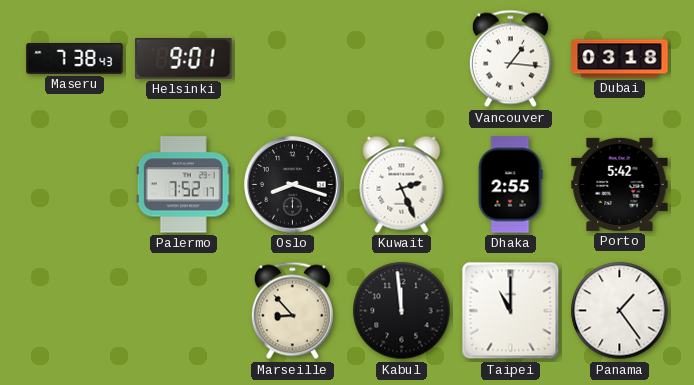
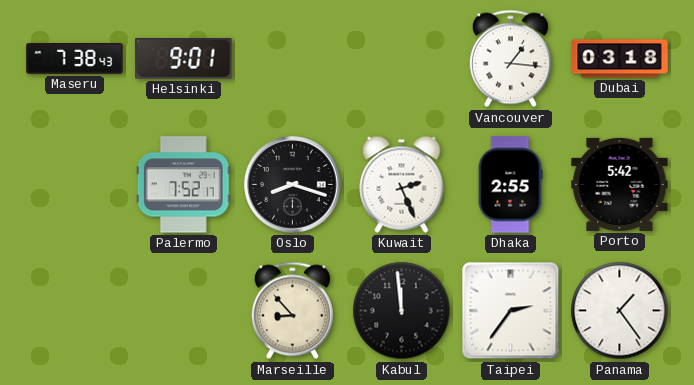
Taipei: 11:00 -> 2:36
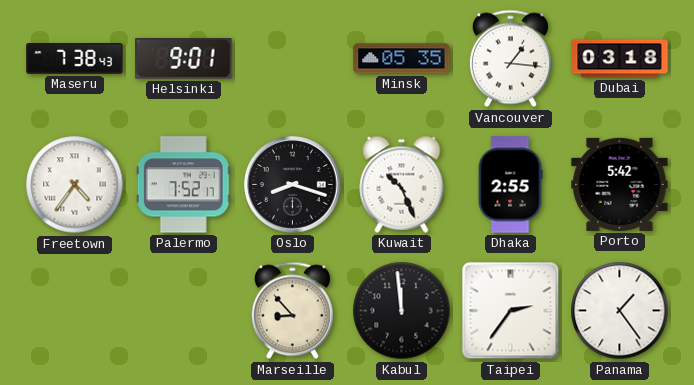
Minsk: none -> 05:35
Freetown: none -> 4:36
Kuwait: 2:26 -> 10:26
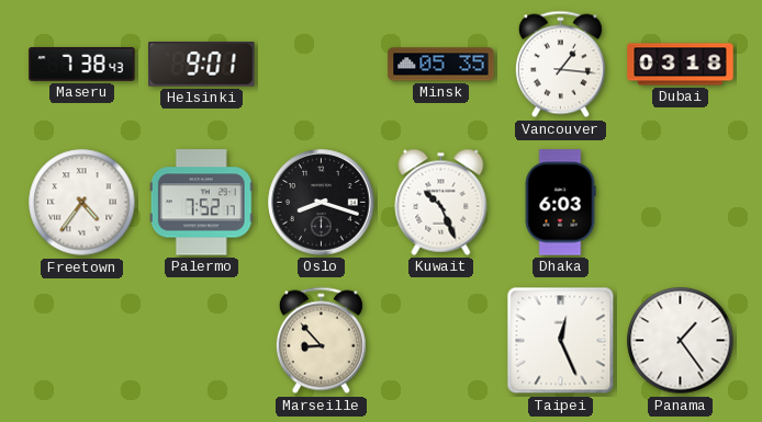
Dhaka: 2:55 -> 6:03
Porto: 5:42 -> none
Kabul: 11:59 -> none
Taipei: 2:36 -> 12:26
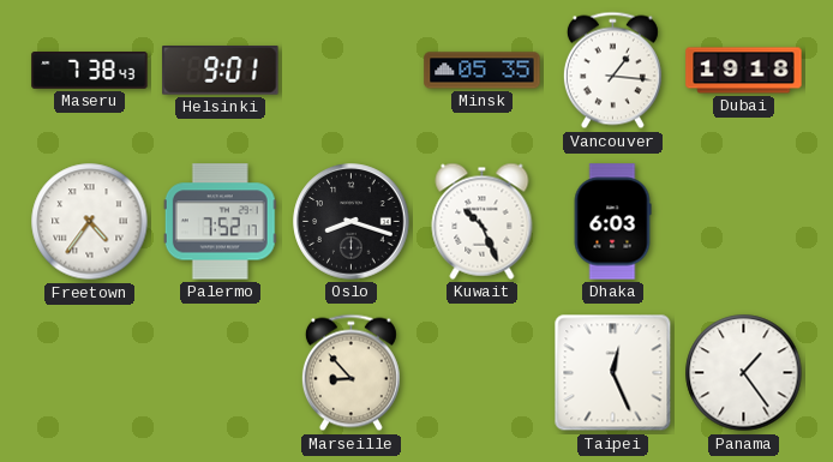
Dubai: 03:18 -> 19:18
